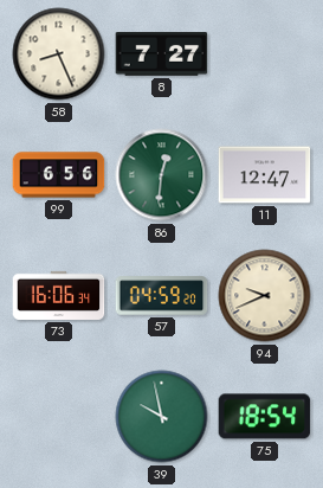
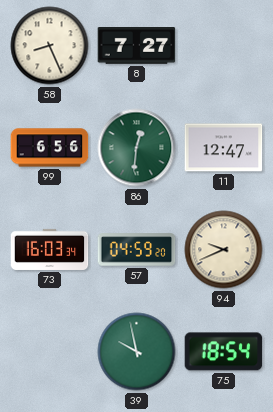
73: 16:06 -> 16:03
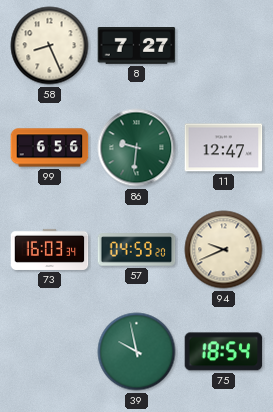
86: 12:31 -> 9:31
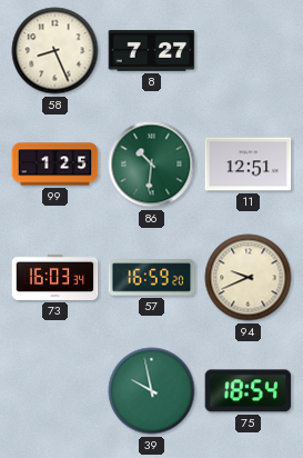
99: 6:56 -> 1:25
86: 9:31 -> 10:31
11: 12:47 -> 12:51
57: 04:59 -> 16:59
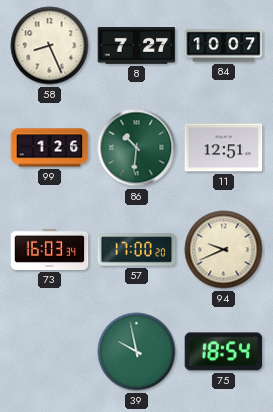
84: none -> 10:07
99: 1:25 -> 1:26
57: 16:59 -> 17:00
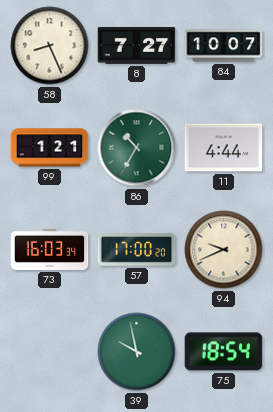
99: 1:26 -> 1:21
86: 10:31 -> 10:35
11: 12:51 -> 4:44
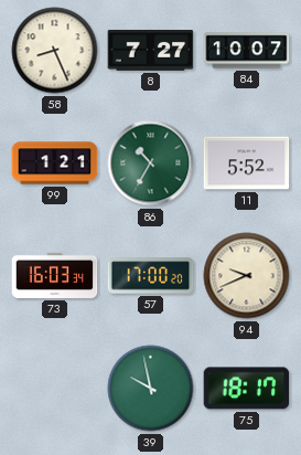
11: 4:44 -> 5:52
75: 18:54 -> 18:17
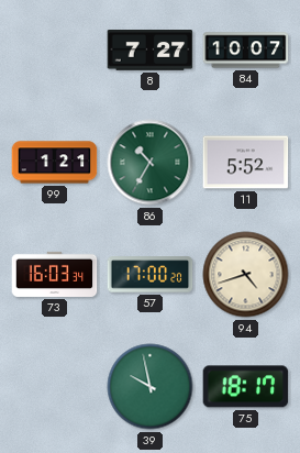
58: 8:26 -> none
94: 9:41 -> 4:42
